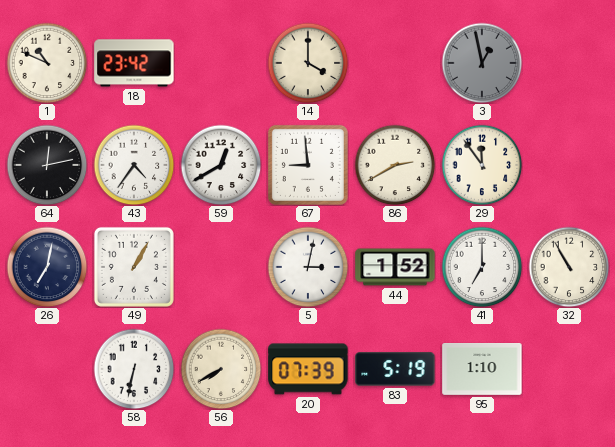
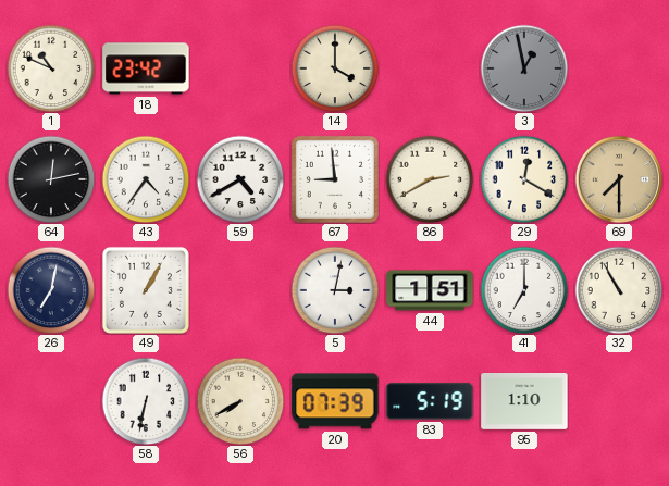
59: 12:40 -> 4:40
29: 11:54 -> 12:20
69: none -> 7:30
44: 1:52 -> 1:51
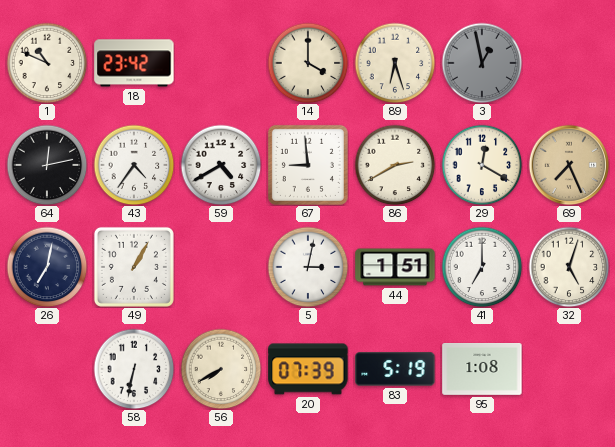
89: none -> 6:27
69: 7:30 -> 7:26
32: 10:55 -> 5:03
95: 1:10 -> 1:08
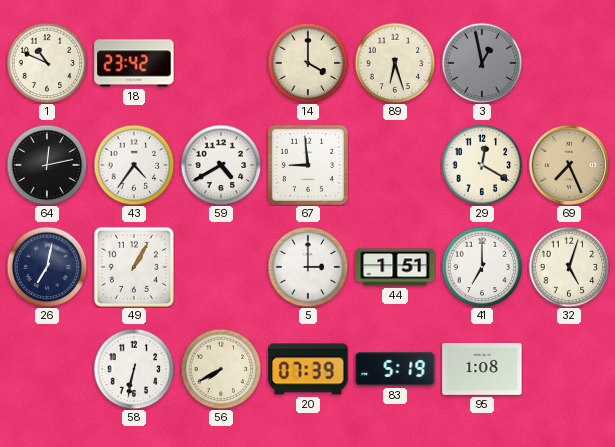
86: 2:40 -> none
5: 3:02 -> 3:00
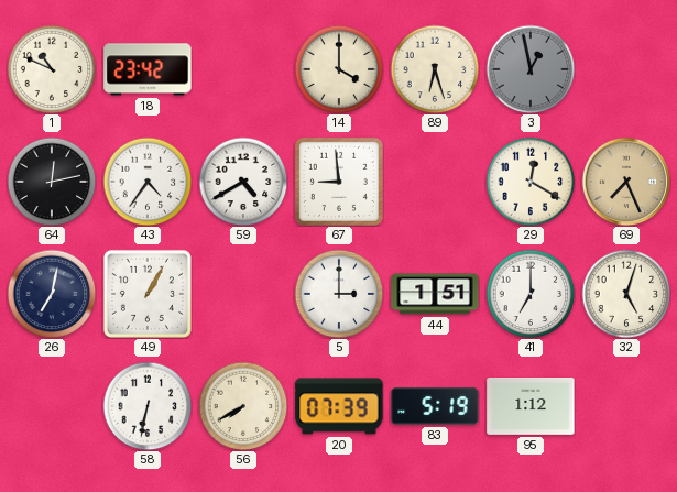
95: 1:08 -> 1:12
